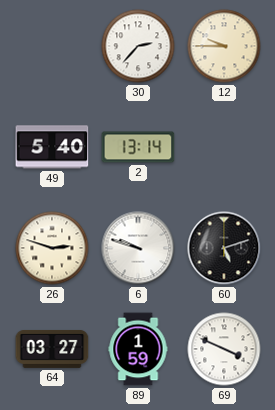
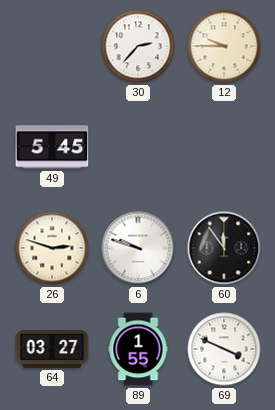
49: 5:40 -> 5:45
2: 13:14 -> none
60: 5:12 -> 11:54
89: 1:59 -> 1:55
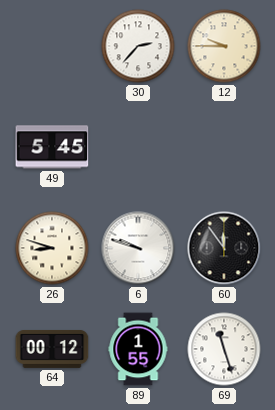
26: 2:48 -> 8:48
64: 03:27 -> 00:12
69: 3:49 -> 11:27
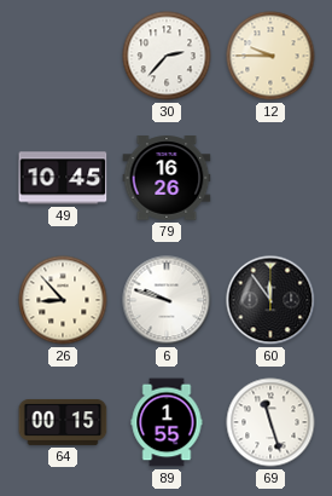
49: 5:45 -> 10:45
79: none -> 16:26
26: 8:48 -> 8:53
64: 00:12 -> 00:15
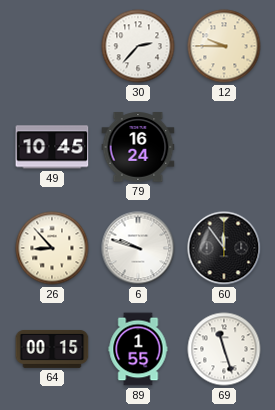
79: 16:26 -> 16:24
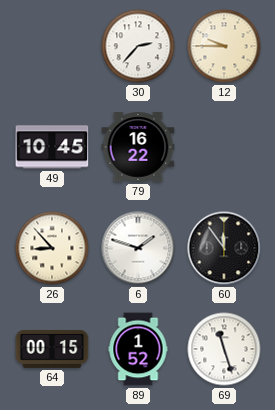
79: 16:24 -> 16:22
6: 9:48 -> 1:48
89: 1:55 -> 1:52
